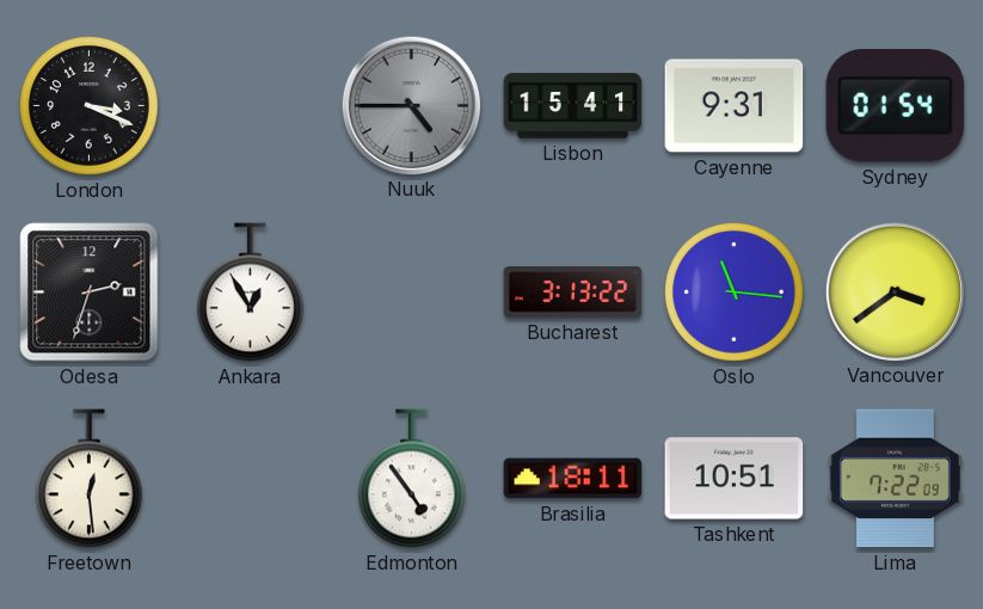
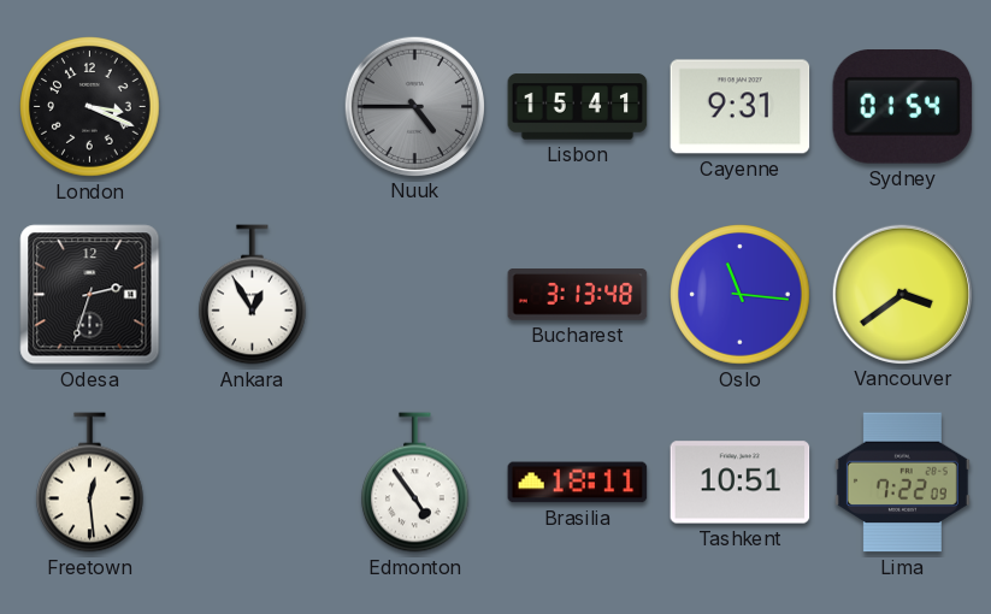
Bucharest: 3:13:22 -> 3:13:48
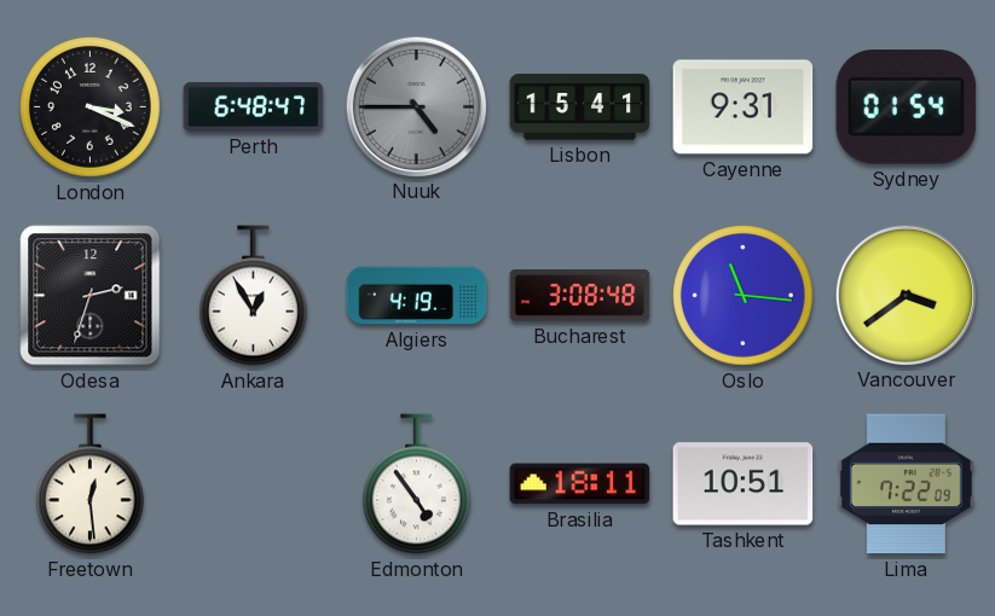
Perth: none -> 6:48
Algiers: none -> 4:19
Bucharest: 3:13 -> 3:08
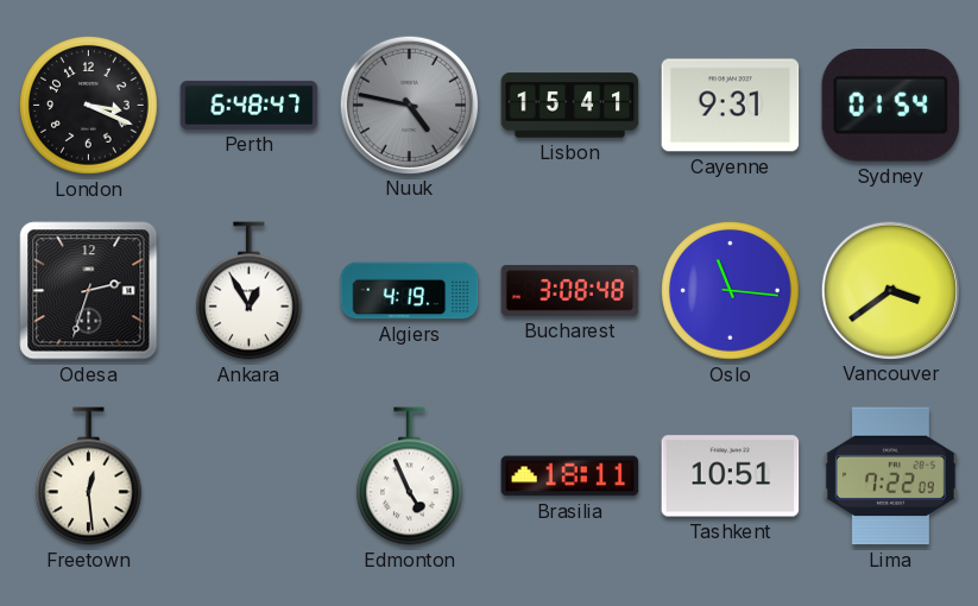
Nuuk: 4:45 -> 4:47
Edmonton: 4:54 -> 4:56
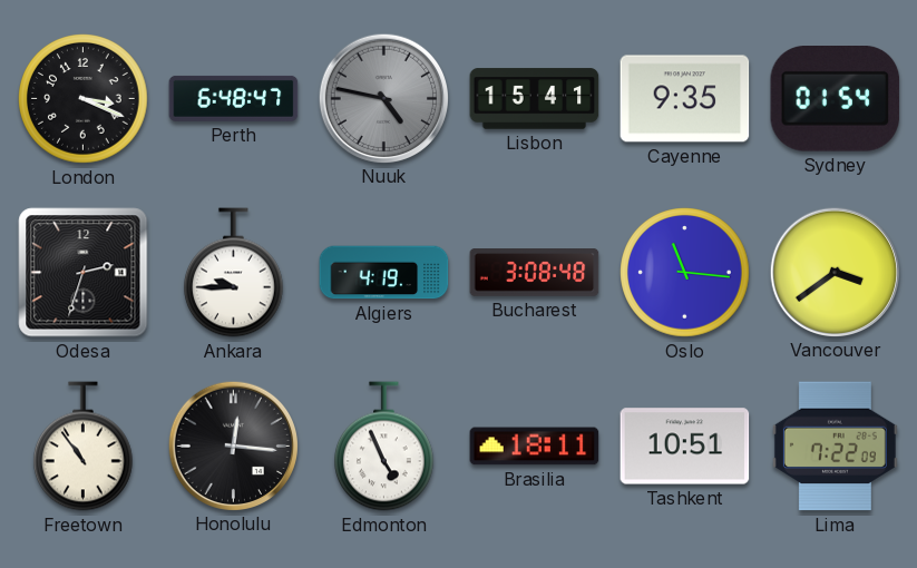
Cayenne: 9:31 -> 9:35
Ankara: 12:55 -> 9:45
Freetown: 12:29 -> 10:54
Honolulu: none -> 12:16
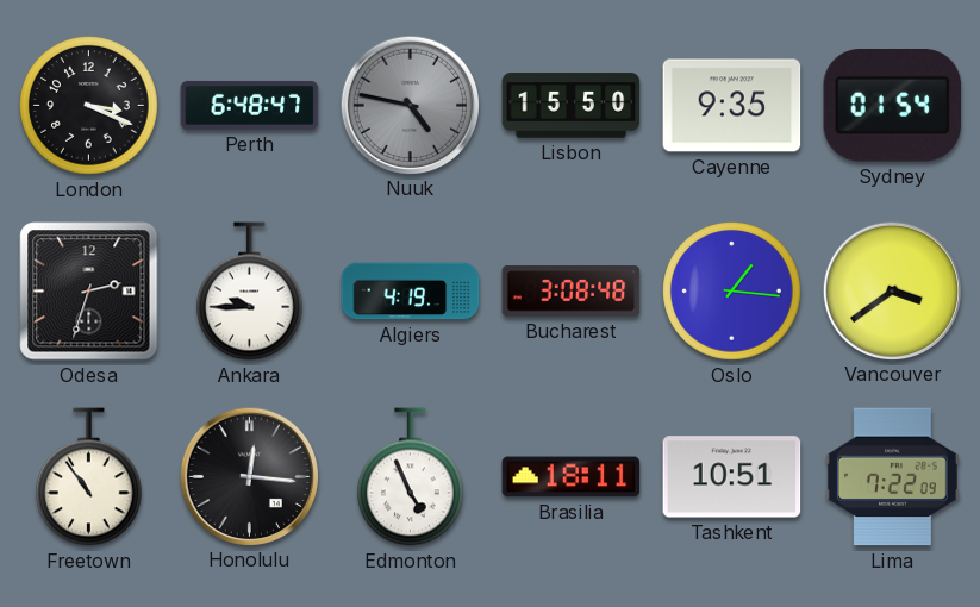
Lisbon: 15:41 -> 15:50
Oslo: 11:16 -> 1:16
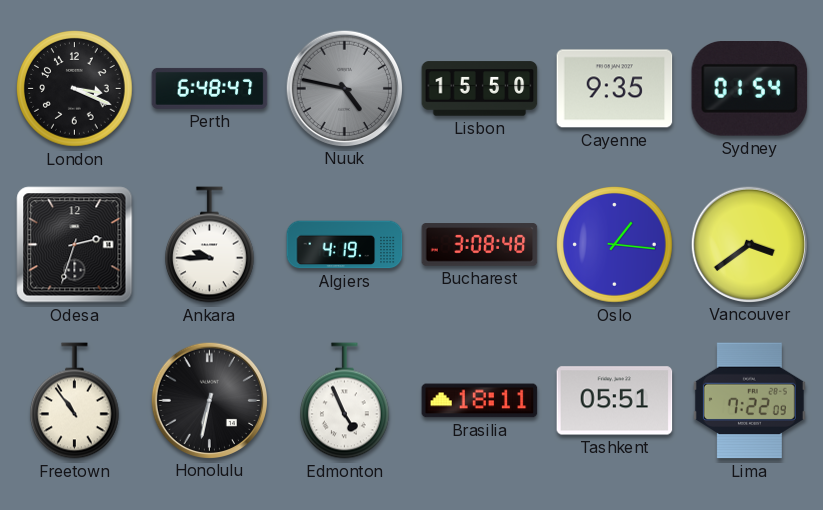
Honolulu: 12:16 -> 6:32
Tashkent: 10:51 -> 05:51
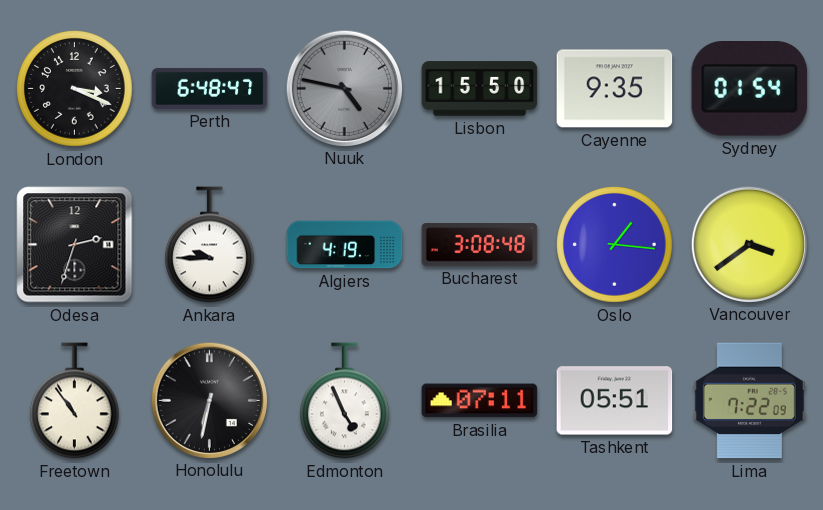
Brasilia: 18:11 -> 07:11
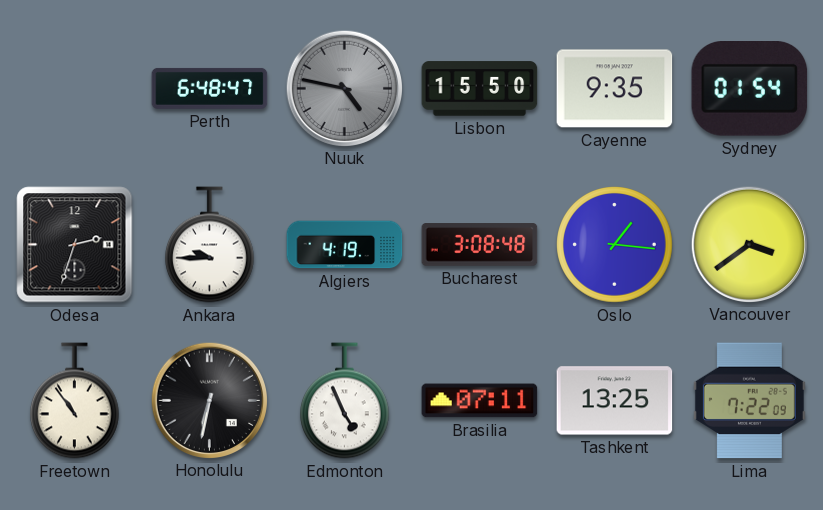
London: 3:19 -> none
Tashkent: 05:51 -> 13:25
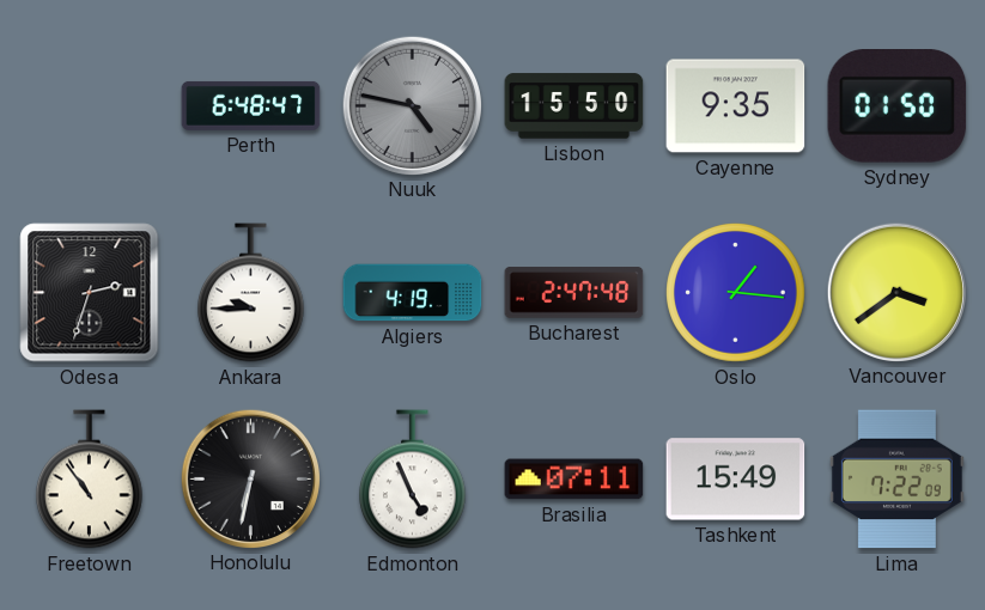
Sydney: 01:54 -> 01:50
Bucharest: 3:08 -> 2:47
Tashkent: 13:25 -> 15:49
